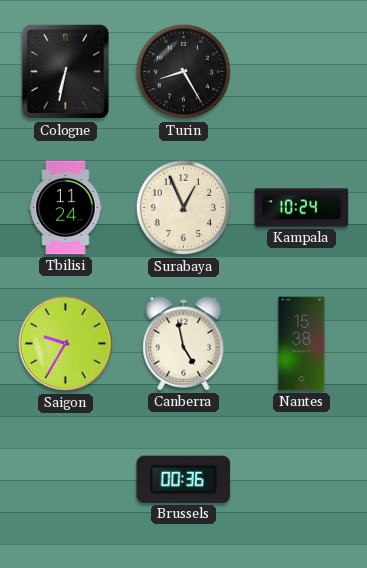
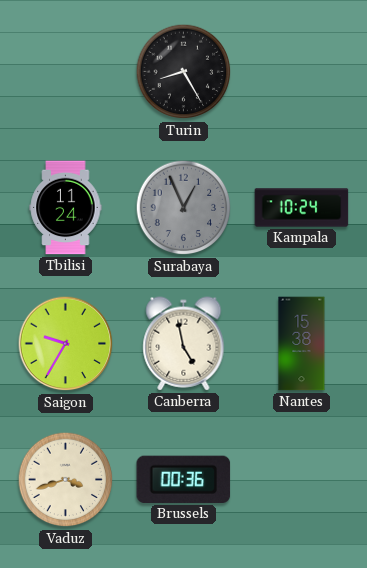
Cologne: 6:32 -> none
Surabaya dial: cream -> grey
Vaduz: none -> 3:42
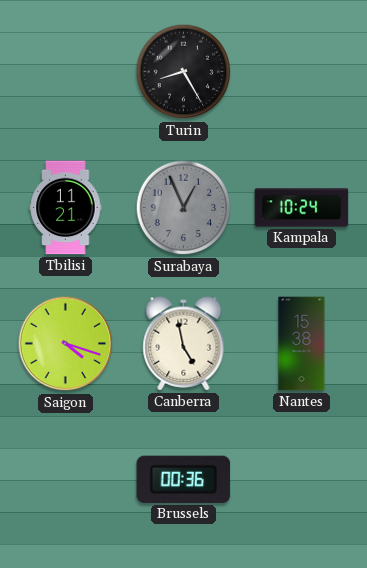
Tbilisi: 11:24 -> 11:21
Saigon: 9:35 -> 4:18
Vaduz: 3:42 -> none
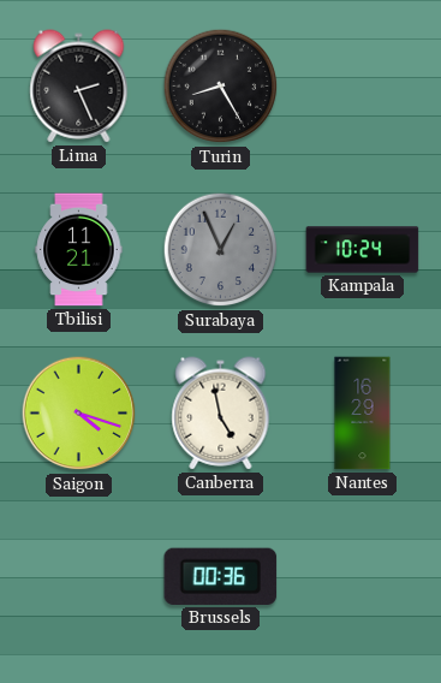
Lima: none -> 2:26
Nantes: 15:38 -> 16:29
